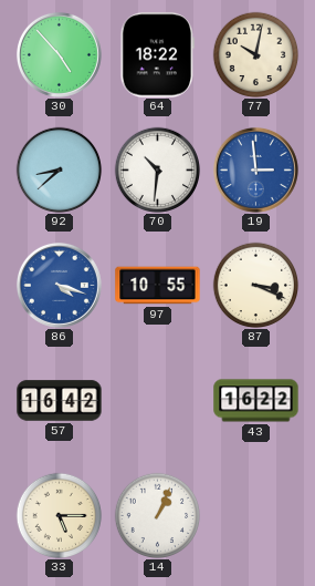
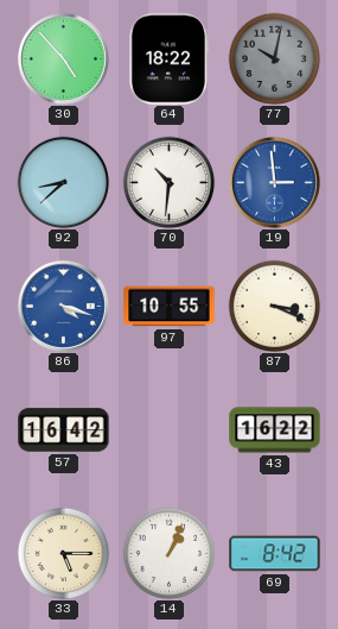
77 dial: cream -> grey
69: none -> 8:42
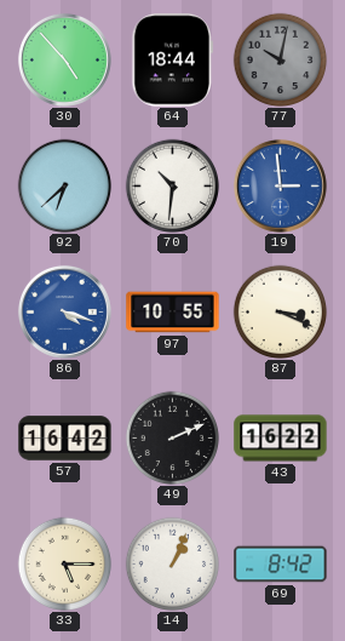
64: 18:22 -> 18:44
92: 8:38 -> 6:38
49: none -> 2:11
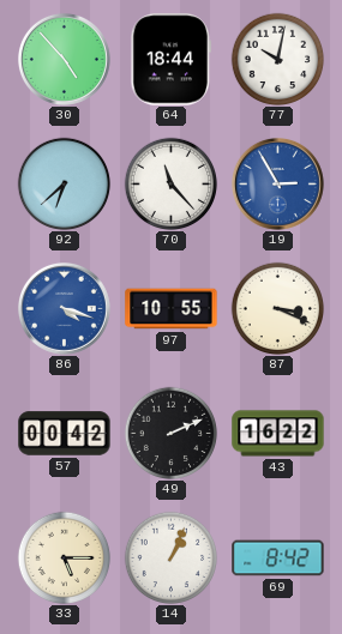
77 dial: grey -> white
70: 10:31 -> 11:23
19: 2:59 -> 2:55
57: 16:42 -> 00:42
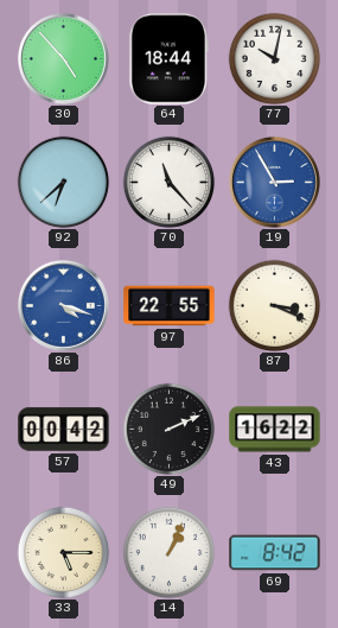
97: 10:55 -> 22:55
